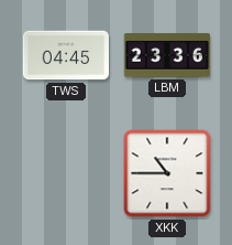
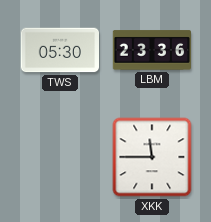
TWS: 04:45 -> 05:30
XKK: 10:45 -> 11:45
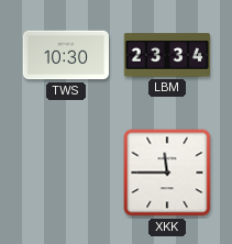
TWS: 05:30 -> 10:30
LBM: 23:36 -> 23:34
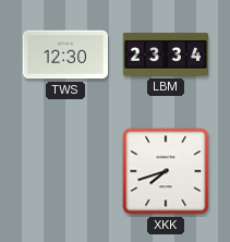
TWS: 10:30 -> 12:30
XKK: 11:45 -> 7:42
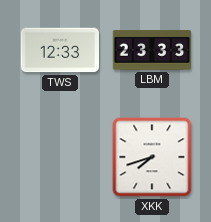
TWS: 12:30 -> 12:33
LBM: 23:34 -> 23:33
